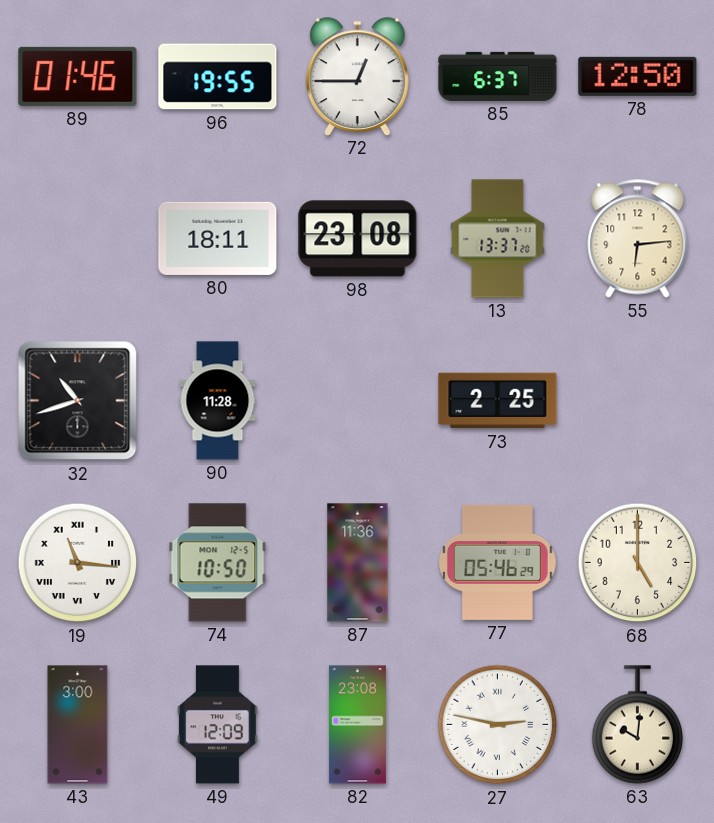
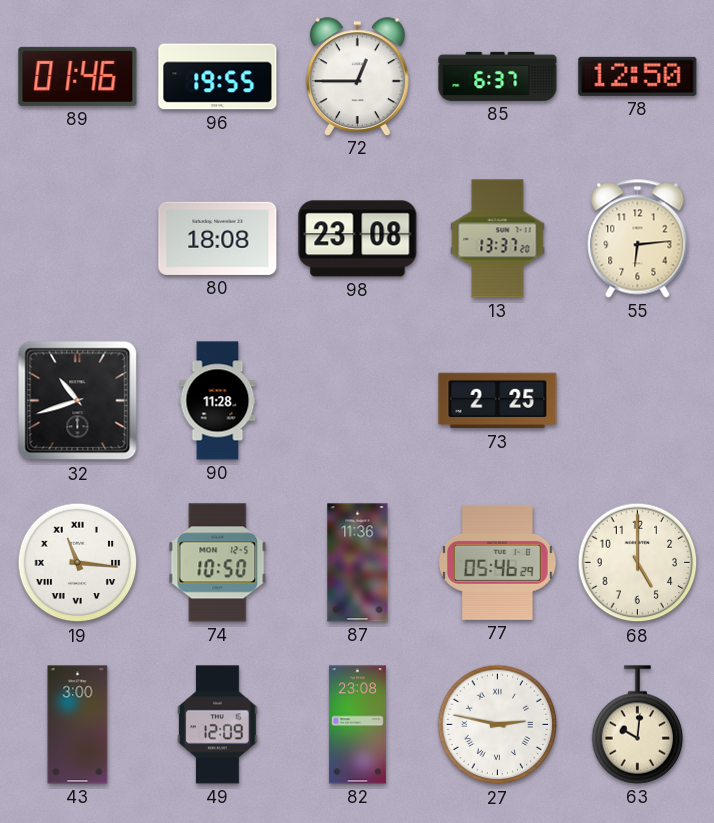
80: 18:11 -> 18:08
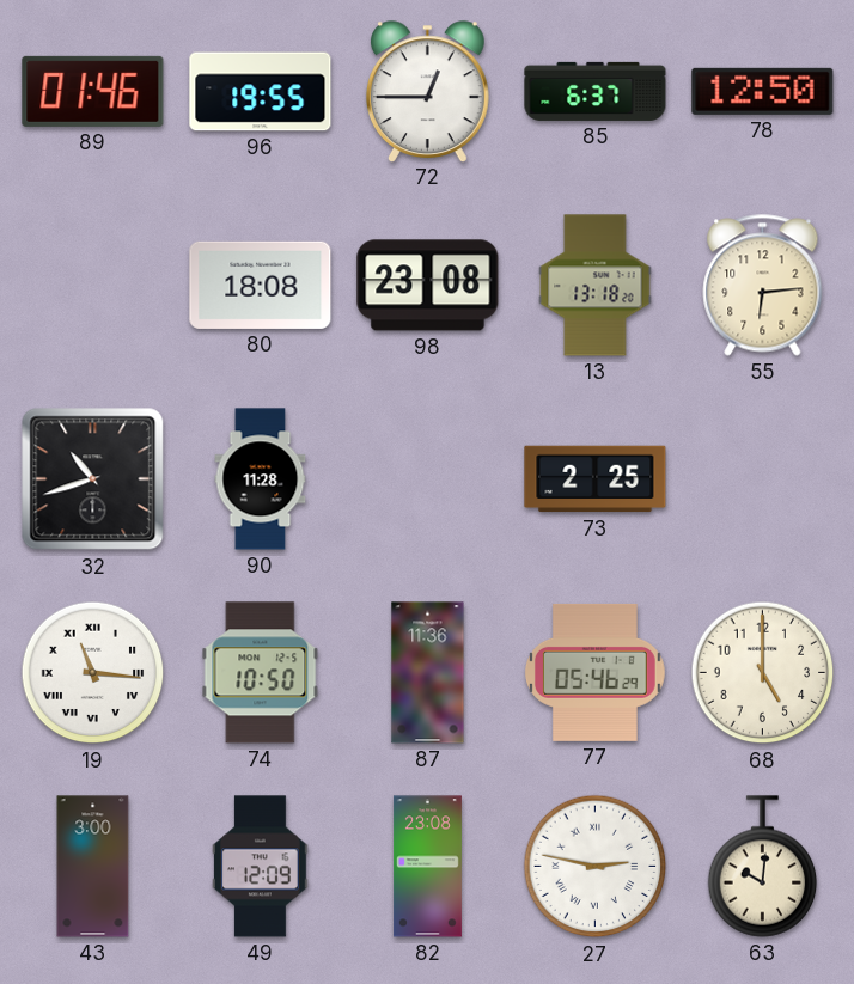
13: 13:37 -> 13:18
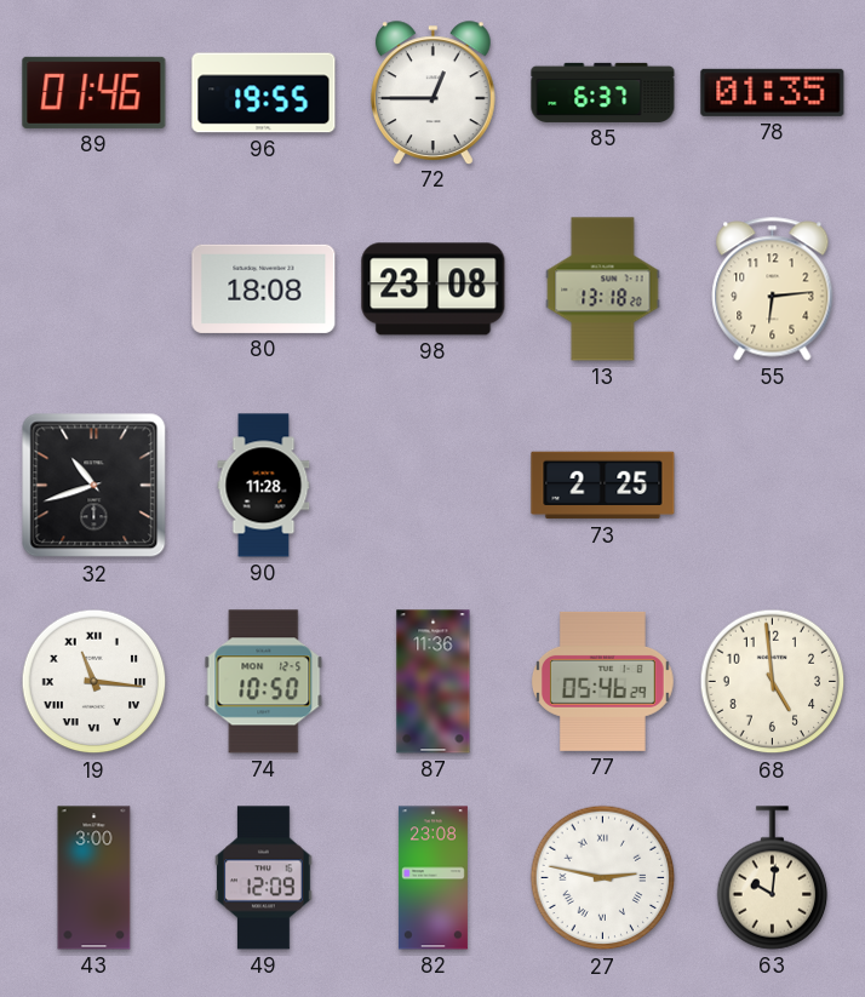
78: 12:50 -> 01:35
68: 5:00 -> 4:59
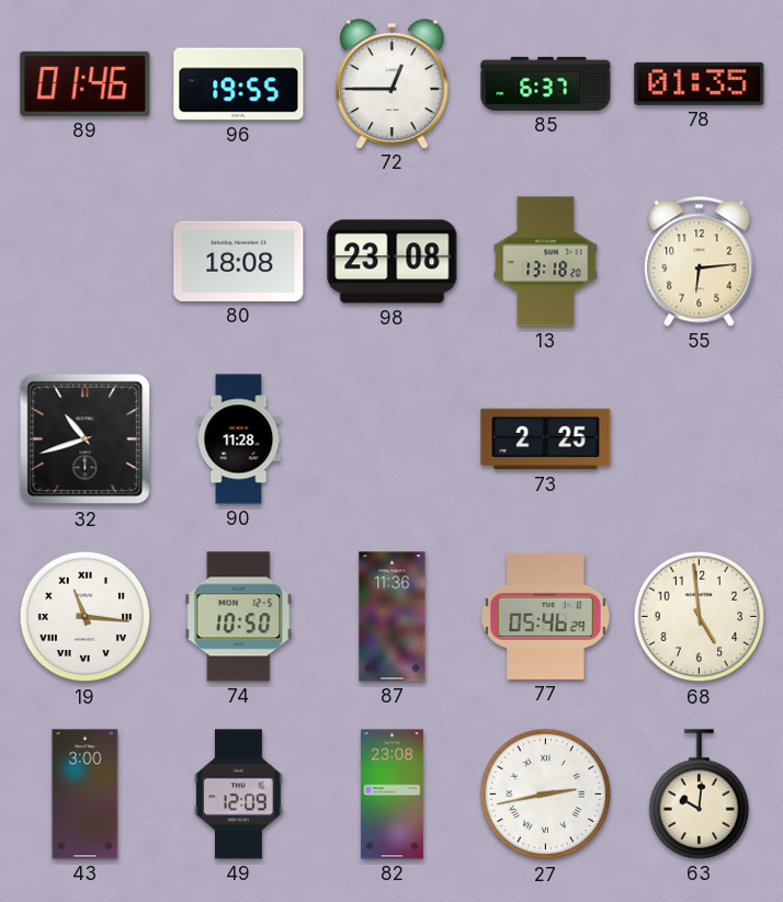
27: 2:47 -> 2:43
